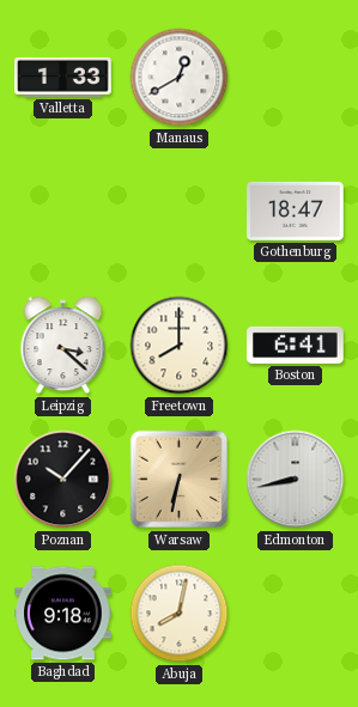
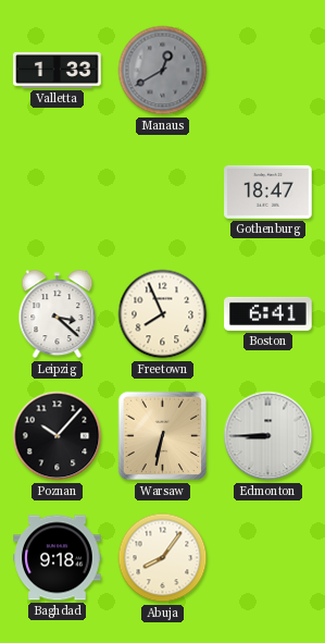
Manaus dial: white -> grey
Freetown: 8:00 -> 7:56
Edmonton: 8:43 -> 8:45
Abuja: 8:02 -> 8:06
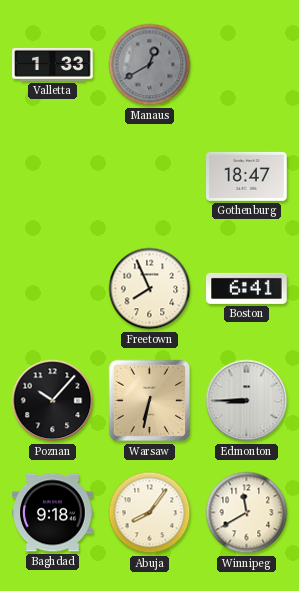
Leipzig: 3:22 -> none
Winnipeg: none -> 11:40
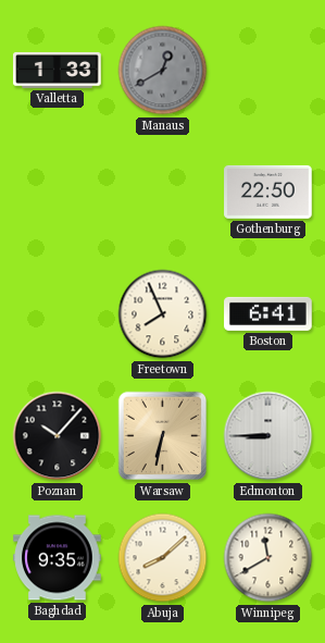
Gothenburg: 18:47 -> 22:50
Baghdad: 9:18 -> 9:35
Abuja: 8:06 -> 8:08
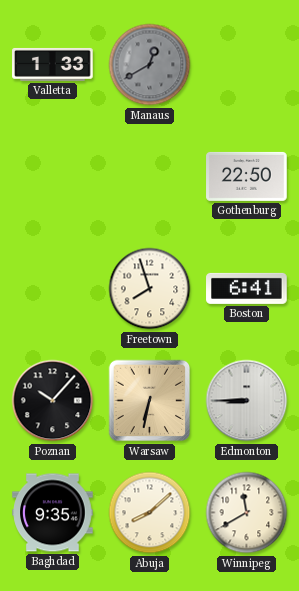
Freetown: 7:56 -> 7:57
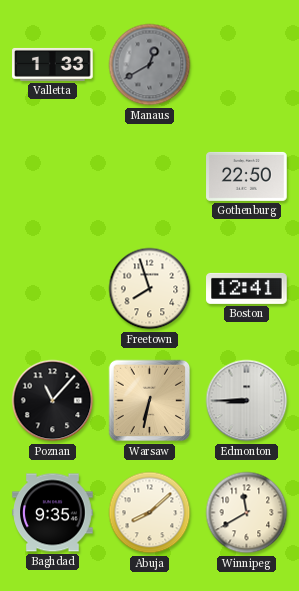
Boston: 6:41 -> 12:41
Poznan: 10:07 -> 11:07
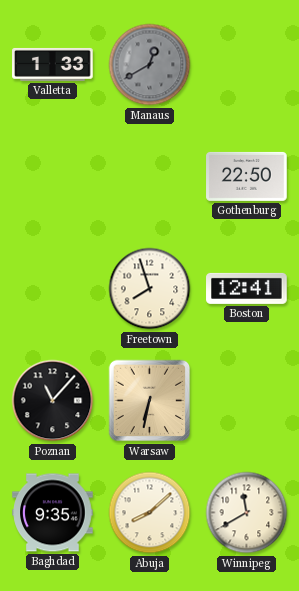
Edmonton: 8:45 -> none
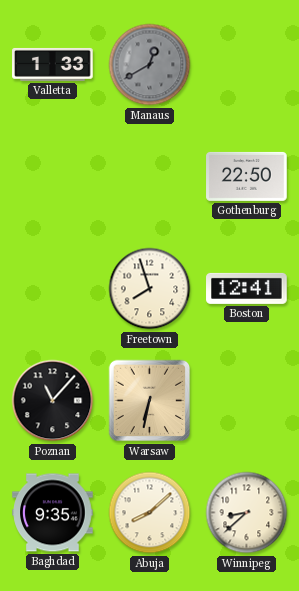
Winnipeg: 11:40 -> 8:38
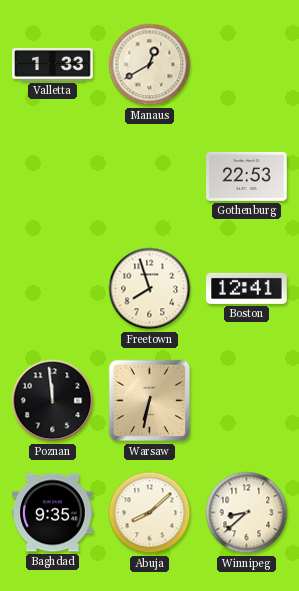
Manaus dial: grey -> cream
Gothenburg: 22:50 -> 22:53
Poznan: 11:07 -> 11:59
